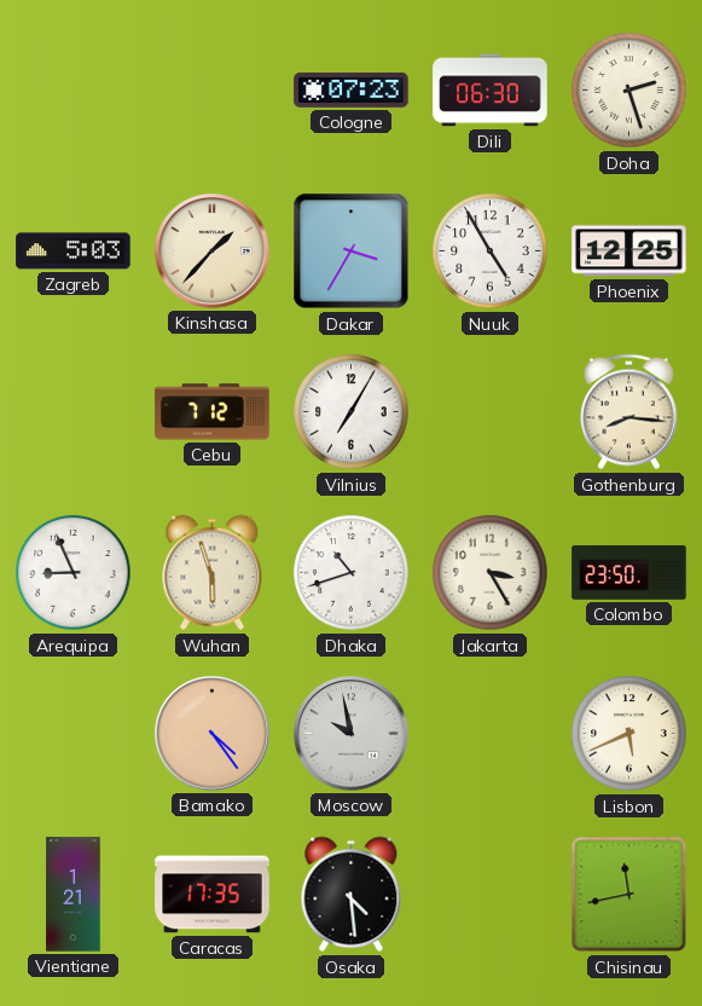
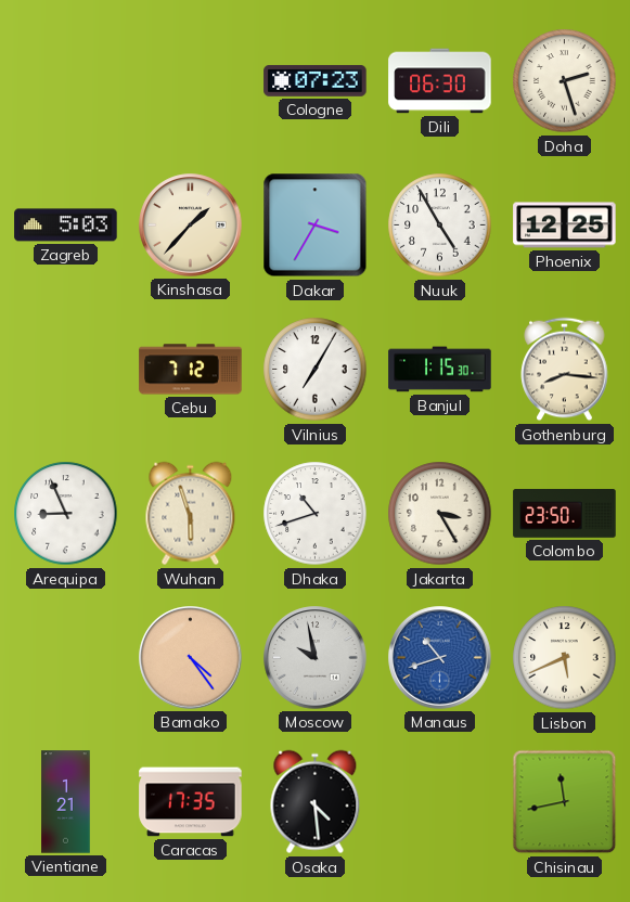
Banjul: none -> 1:15
Manaus: none -> 10:42
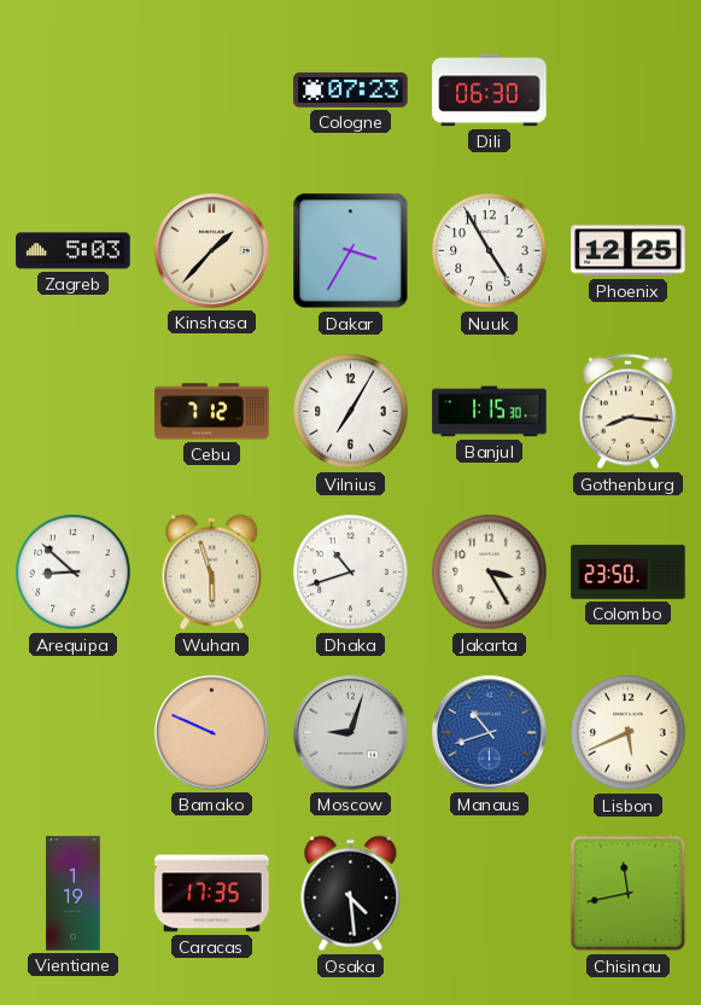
Doha: 2:27 -> none
Arequipa: 8:56 -> 8:52
Bamako: 4:24 -> 9:49
Moscow: 9:58 -> 9:03
Vientiane: 1:21 -> 1:19
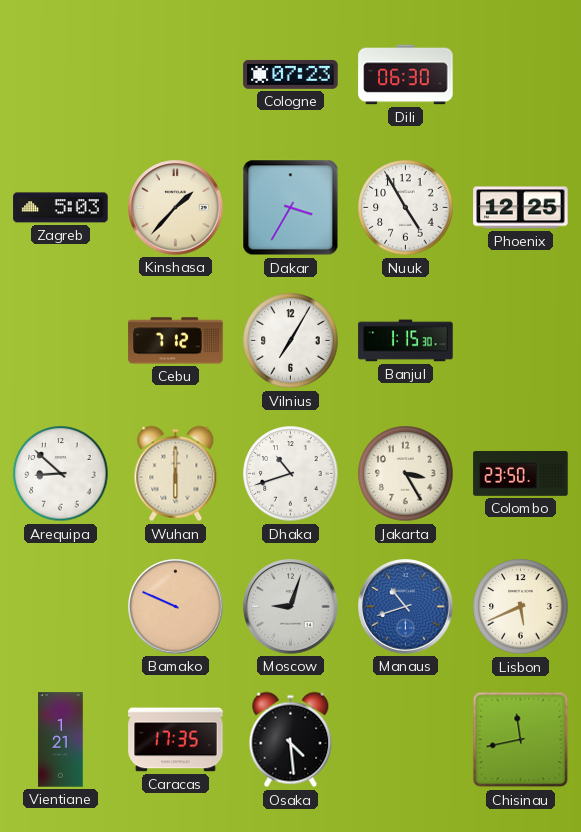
Gothenburg: 8:16 -> none
Wuhan: 5:57 -> 6:00
Vientiane: 1:19 -> 1:21
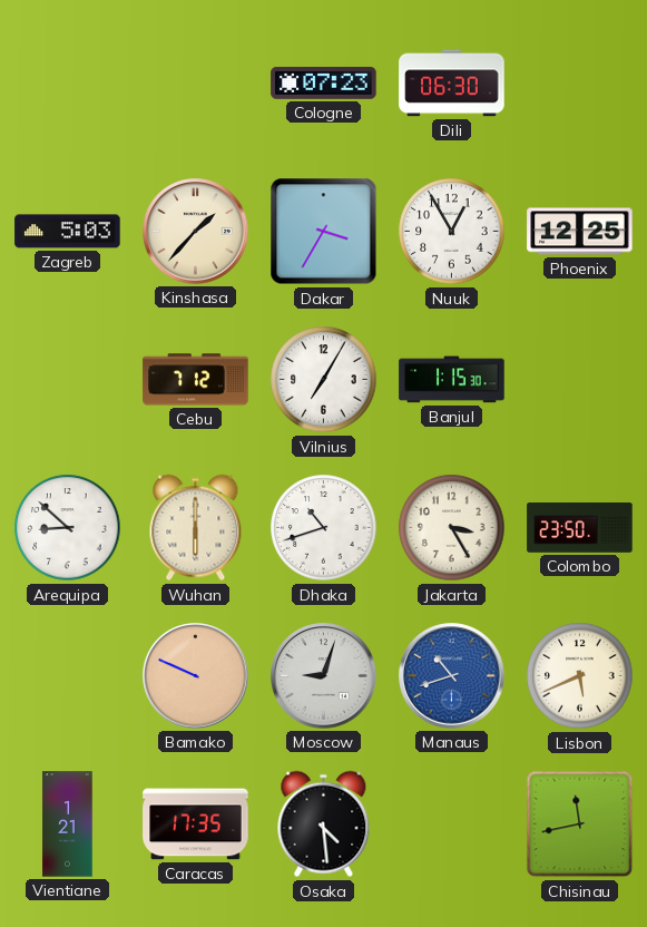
Nuuk: 4:55 -> 12:55
